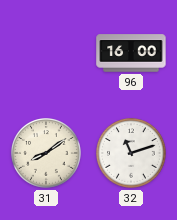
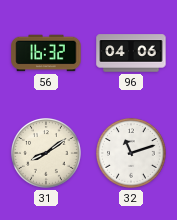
56: none -> 16:32
96: 16:00 -> 04:06
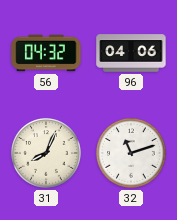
56: 16:32 -> 04:32
31: 8:09 -> 8:04
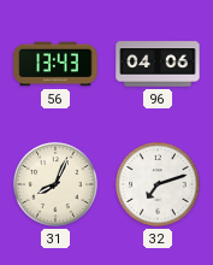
56: 04:32 -> 13:43
32: 11:12 -> 7:12
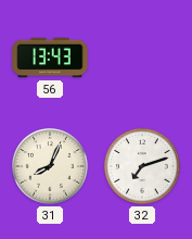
96: 04:06 -> none
